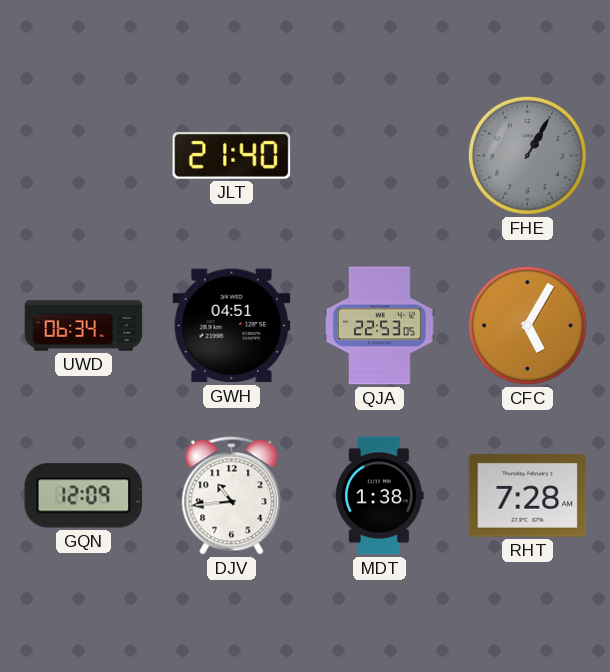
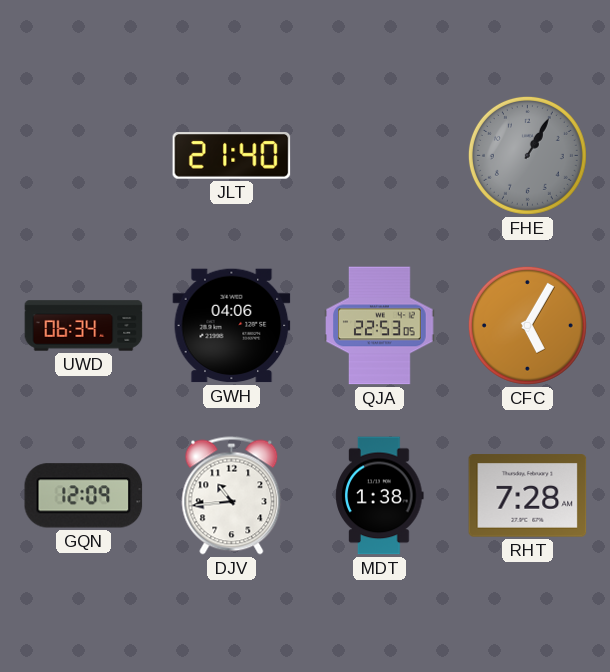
GWH: 04:51 -> 04:06
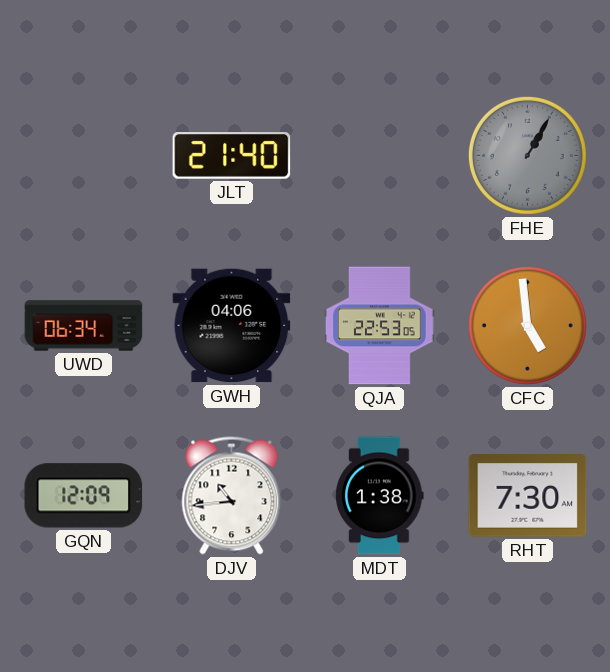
CFC: 5:05 -> 4:59
RHT: 7:28 -> 7:30
